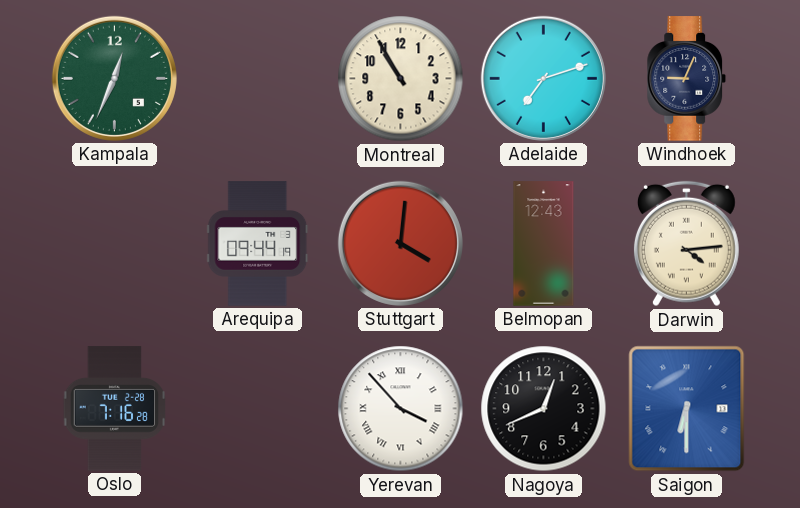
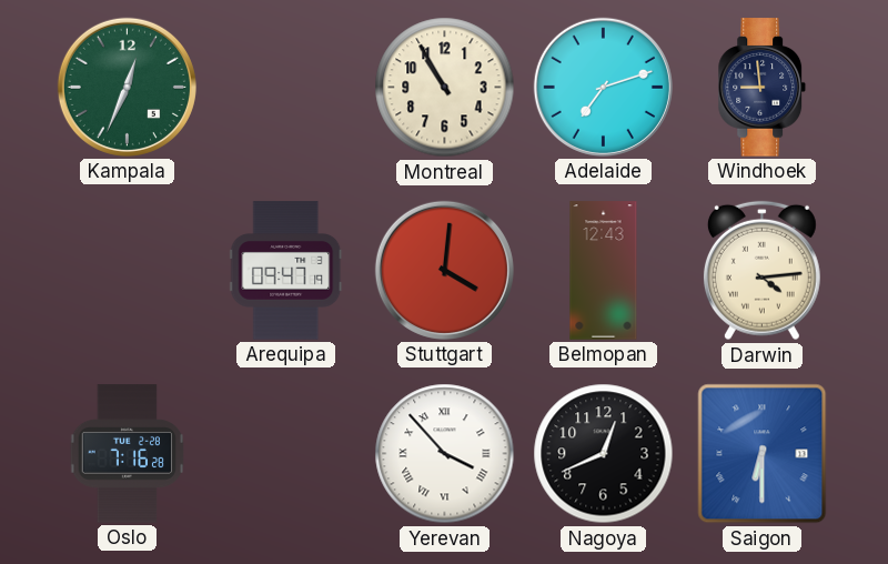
Windhoek: 9:04 -> 8:59
Arequipa: 09:44 -> 09:47
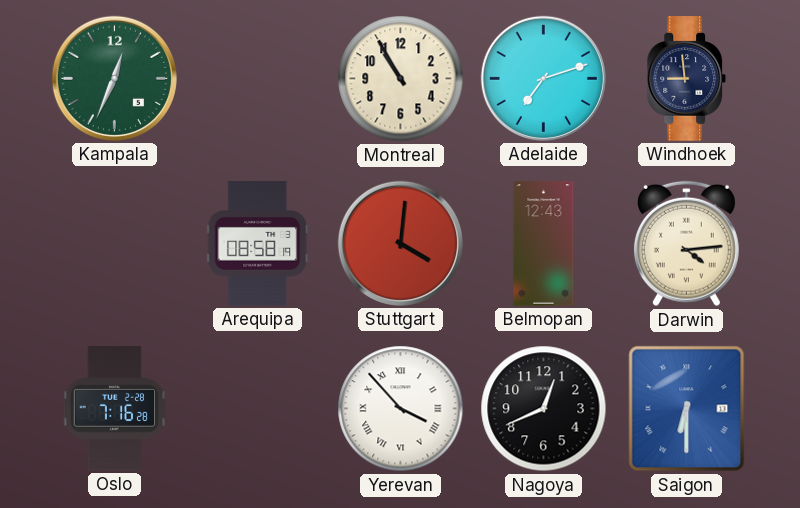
Arequipa: 09:47 -> 08:58
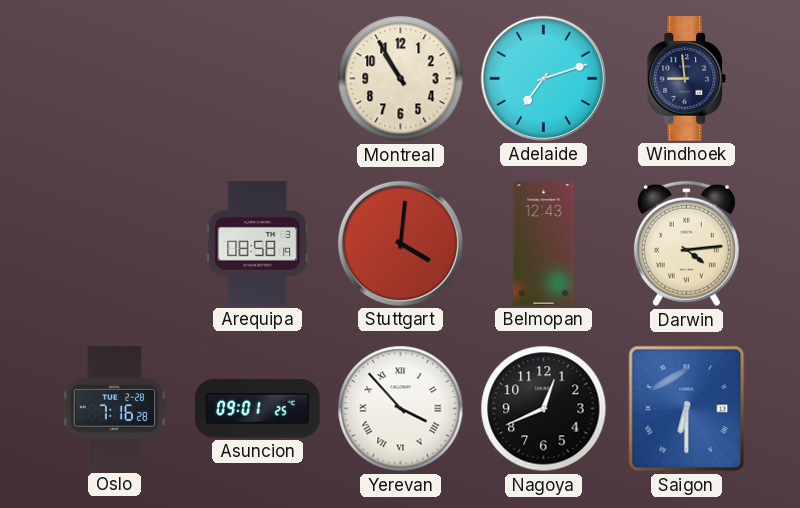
Kampala: 12:34 -> none
Asuncion: none -> 09:01
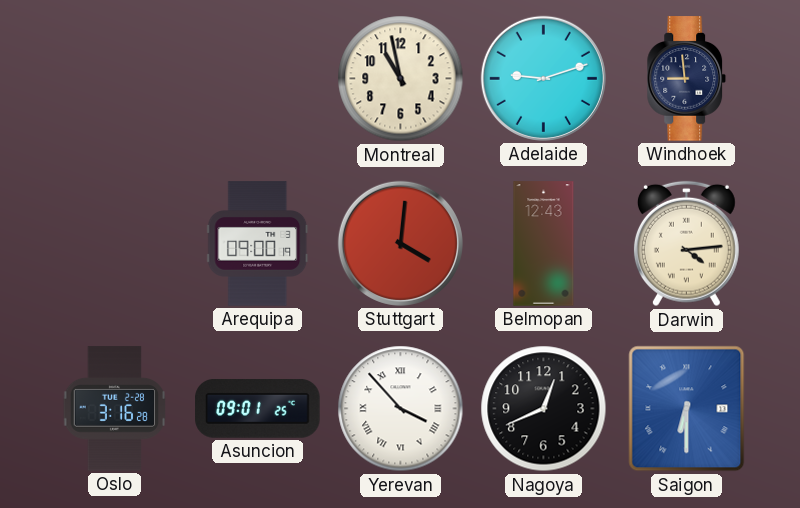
Montreal: 10:55 -> 10:58
Adelaide: 7:12 -> 9:12
Arequipa: 08:58 -> 09:00
Oslo: 7:16 -> 3:16
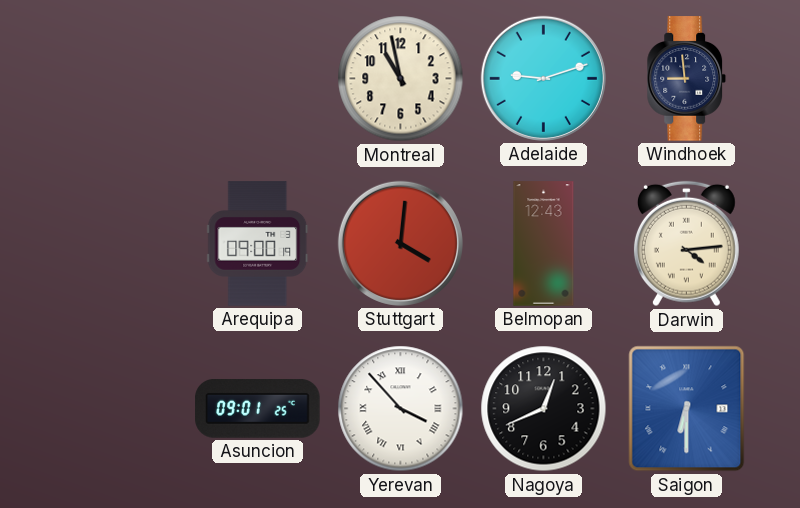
Oslo: 3:16 -> none
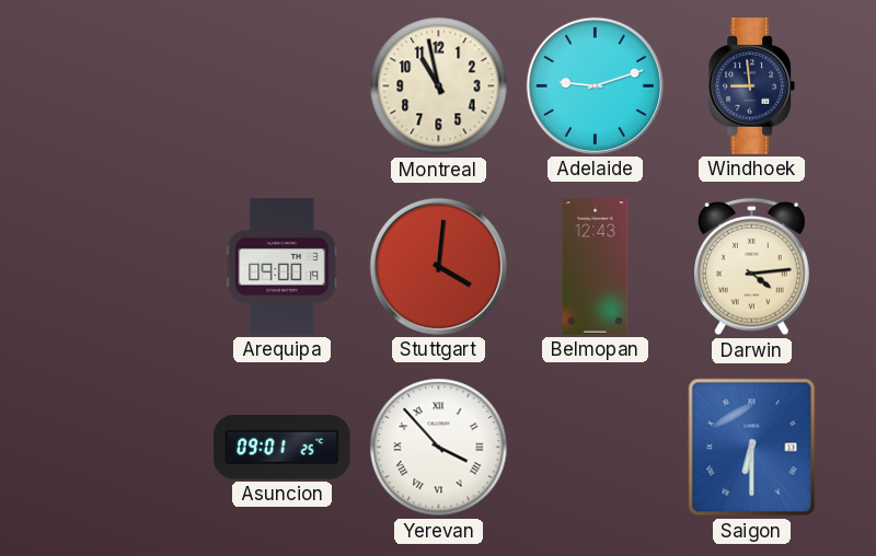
Nagoya: 12:41 -> none
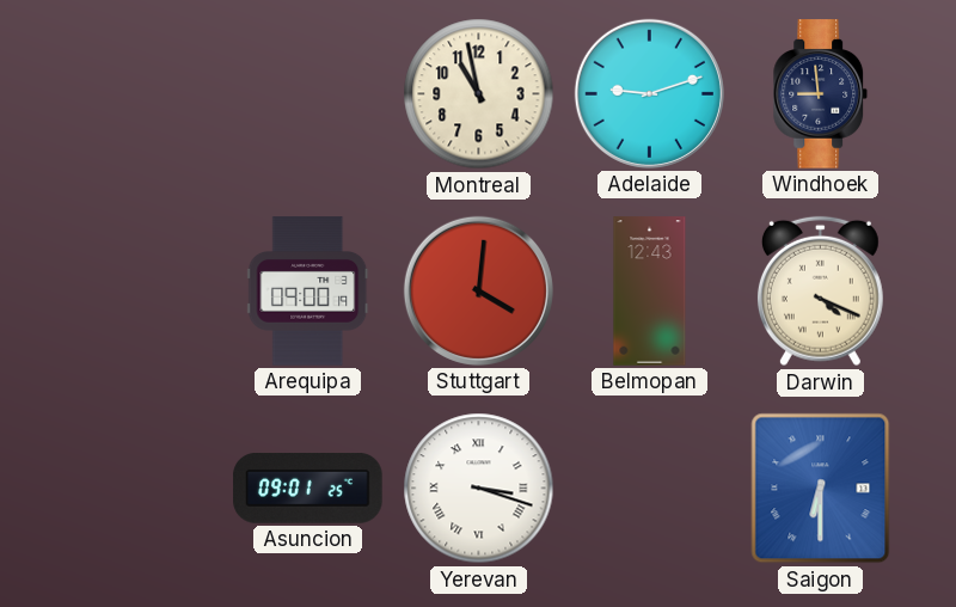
Darwin: 4:14 -> 4:19
Yerevan: 3:53 -> 3:18
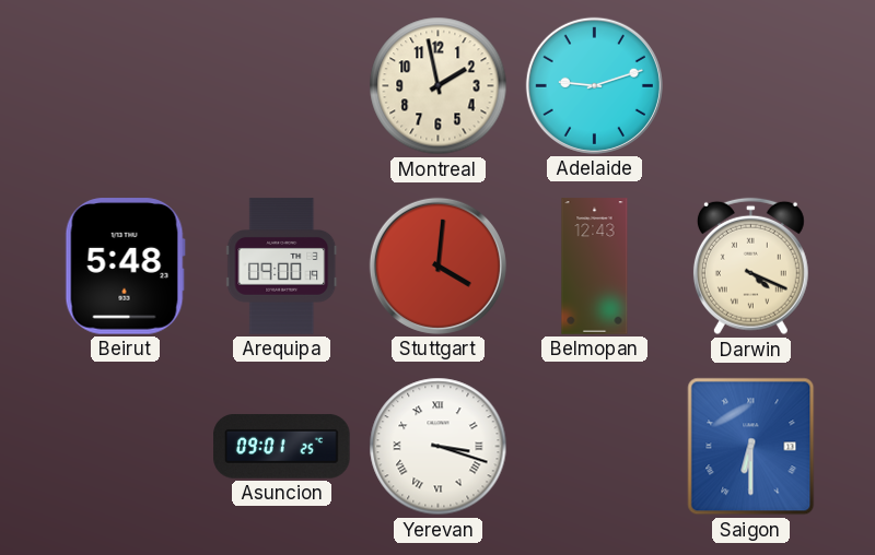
Montreal: 10:58 -> 1:58
Windhoek: 8:59 -> none
Beirut: none -> 5:48
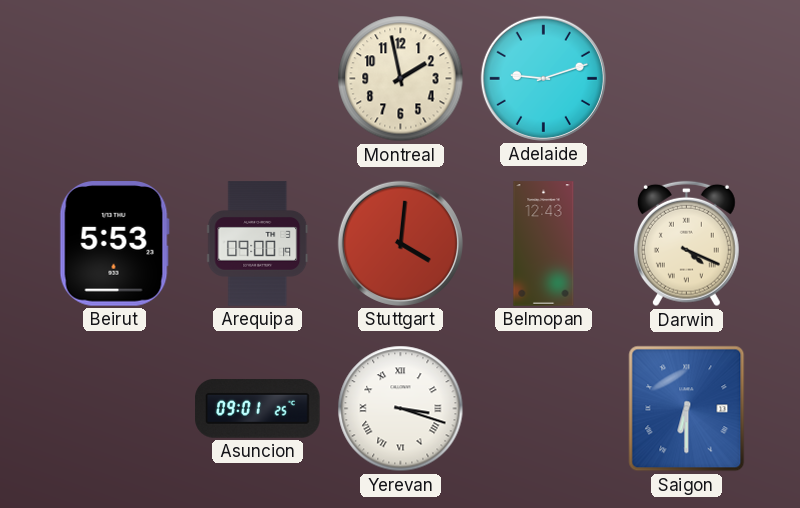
Beirut: 5:48 -> 5:53
